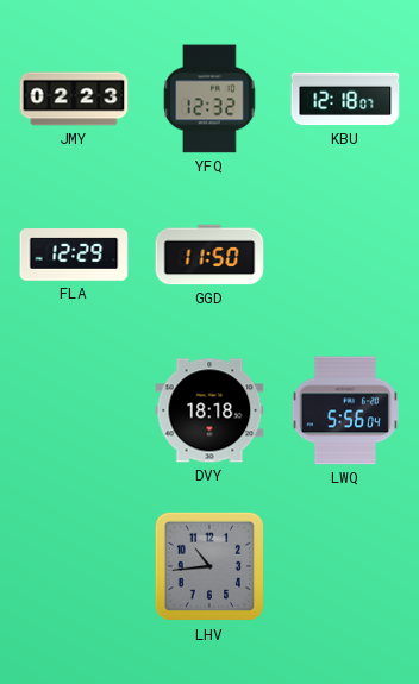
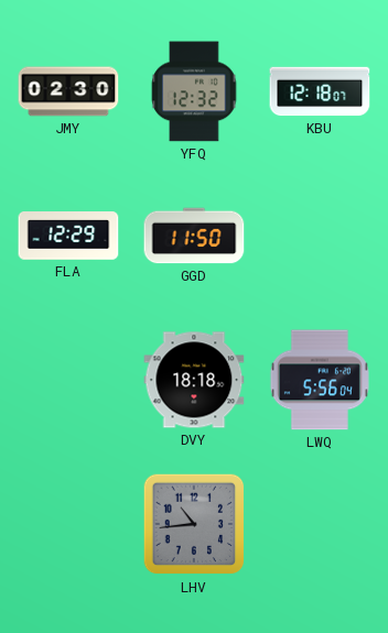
JMY: 02:23 -> 02:30
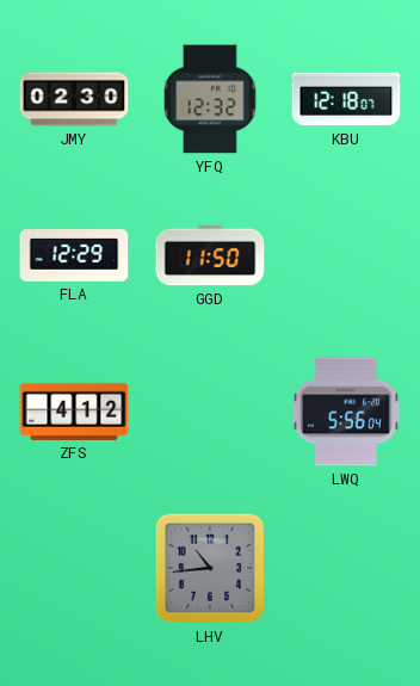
ZFS: none -> 4:12
DVY: 18:18 -> none
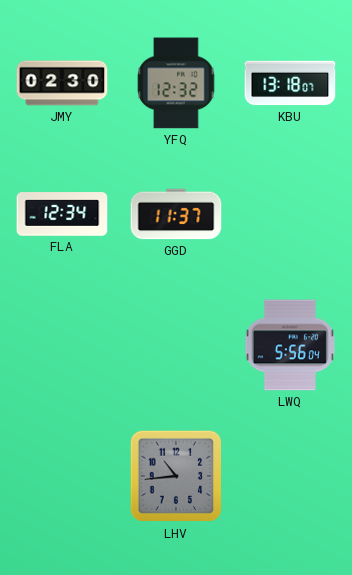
KBU: 12:18 -> 13:18
FLA: 12:29 -> 12:34
GGD: 11:50 -> 11:37
ZFS: 4:12 -> none
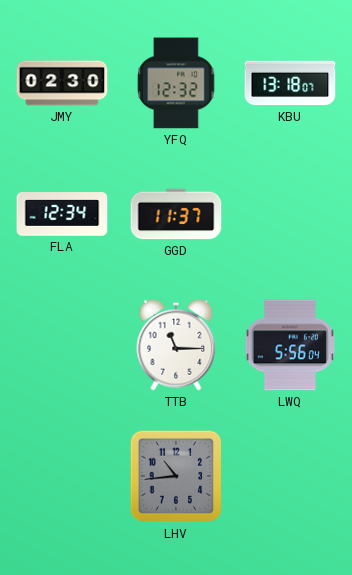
TTB: none -> 11:15
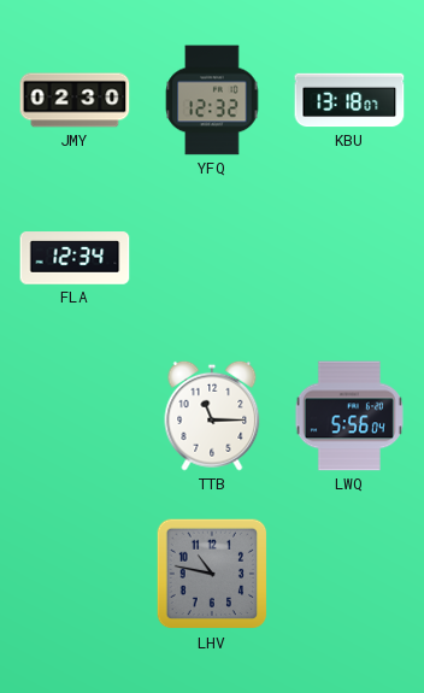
GGD: 11:37 -> none
LHV: 10:44 -> 10:47
